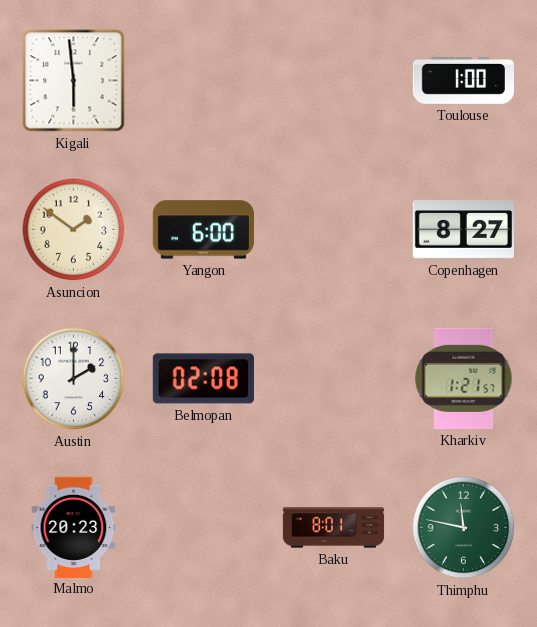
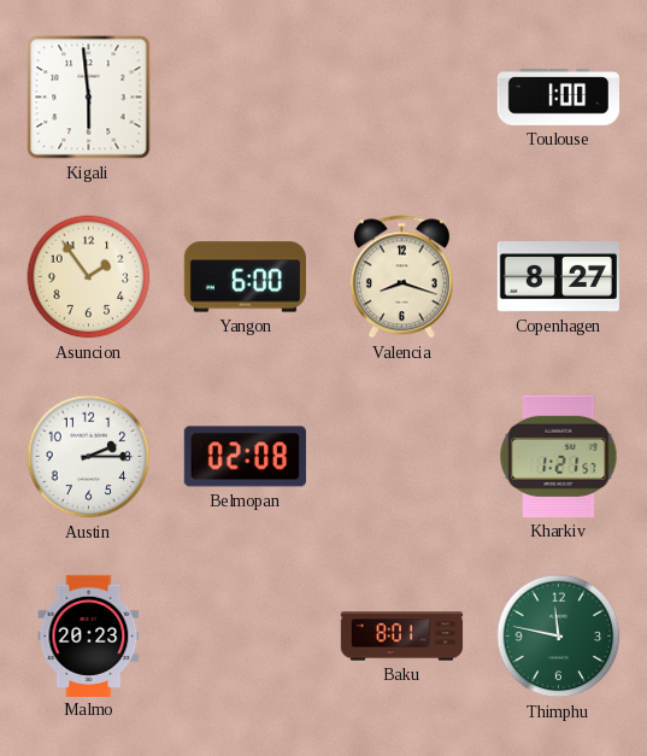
Asuncion: 1:51 -> 1:54
Valencia: none -> 8:18
Austin: 2:00 -> 2:15
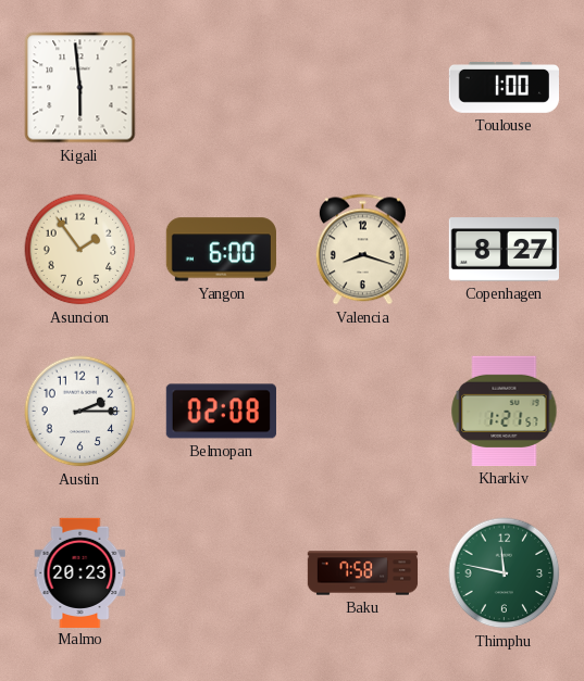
Baku: 8:01 -> 7:58
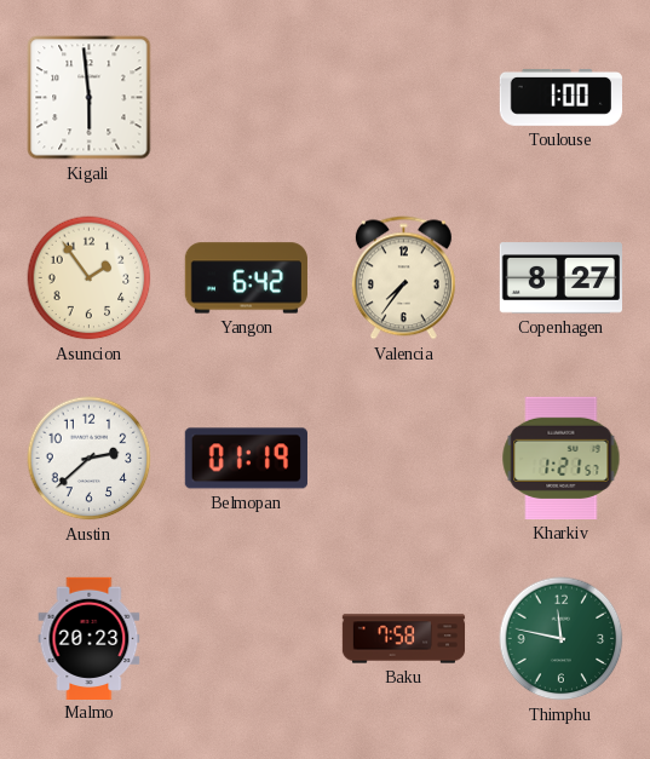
Yangon: 6:00 -> 6:42
Valencia: 8:18 -> 7:36
Austin: 2:15 -> 2:38
Belmopan: 02:08 -> 01:19
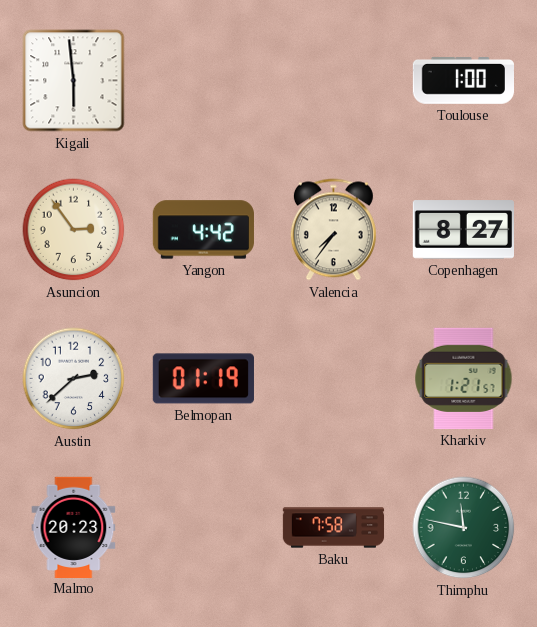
Asuncion: 1:54 -> 2:54
Yangon: 6:42 -> 4:42
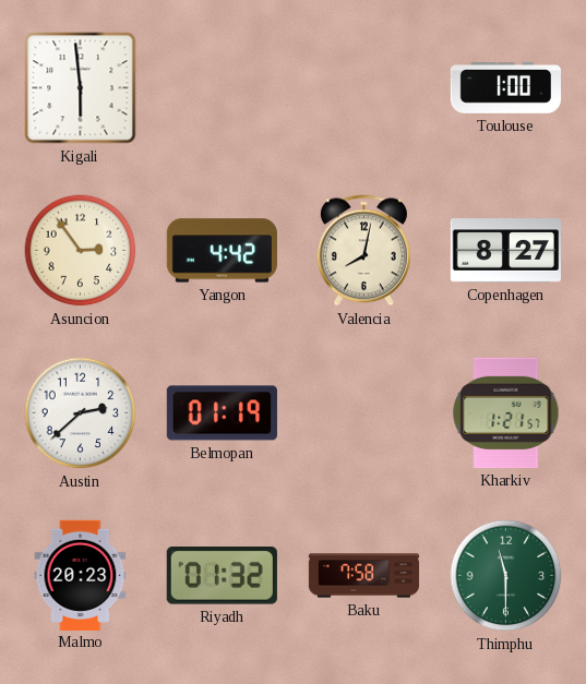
Valencia: 7:36 -> 8:02
Riyadh: none -> 01:32
Thimphu: 11:47 -> 11:30
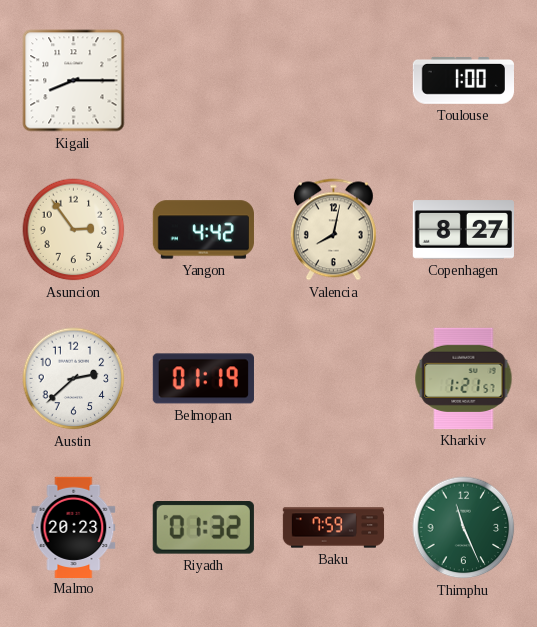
Kigali: 5:59 -> 8:15
Baku: 7:58 -> 7:59
Thimphu: 11:30 -> 11:26
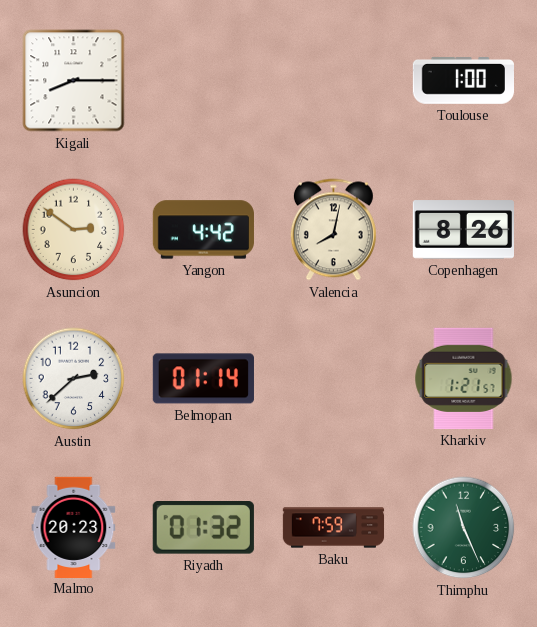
Asuncion: 2:54 -> 2:51
Copenhagen: 8:27 -> 8:26
Belmopan: 01:19 -> 01:14
